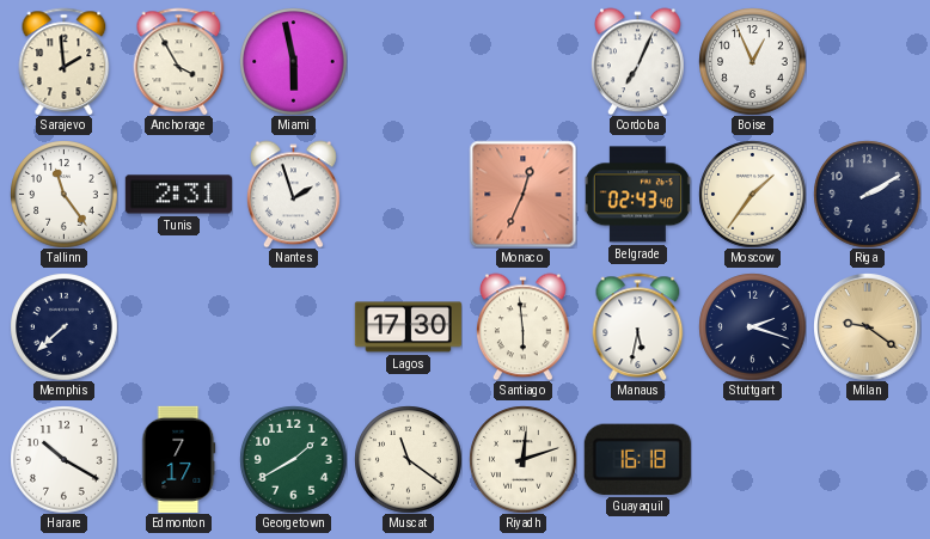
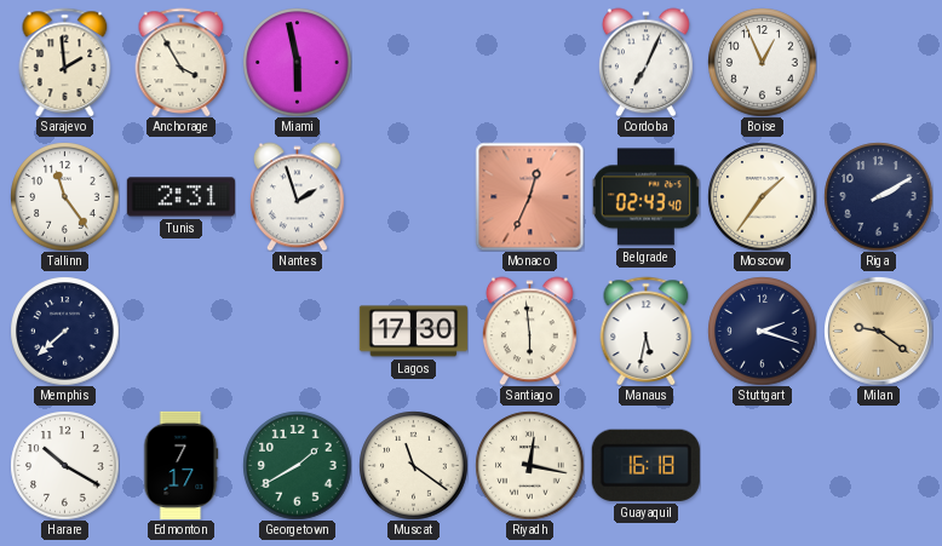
Riyadh: 12:12 -> 12:17
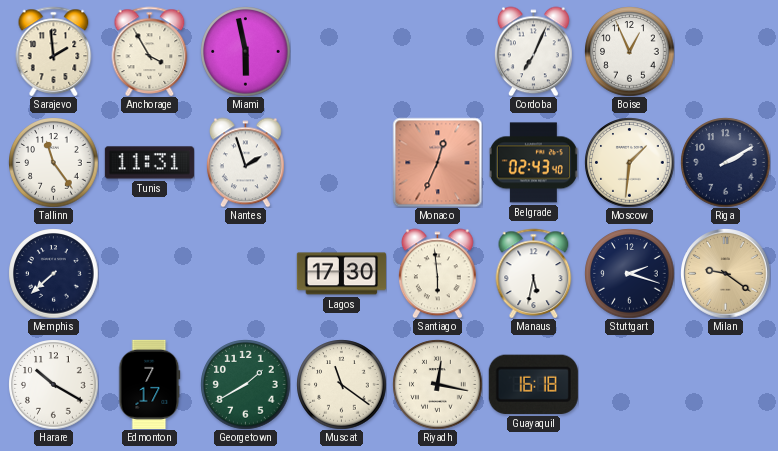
Tunis: 2:31 -> 11:31
Moscow: 1:36 -> 1:31
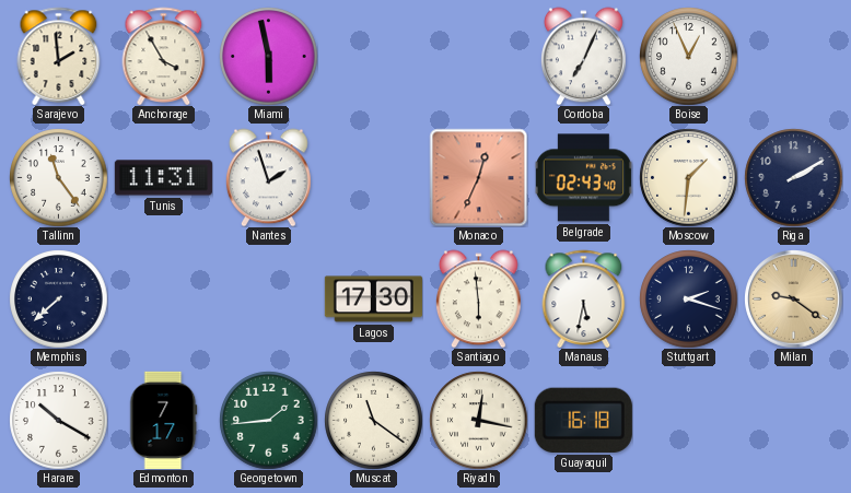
Georgetown: 1:40 -> 1:44
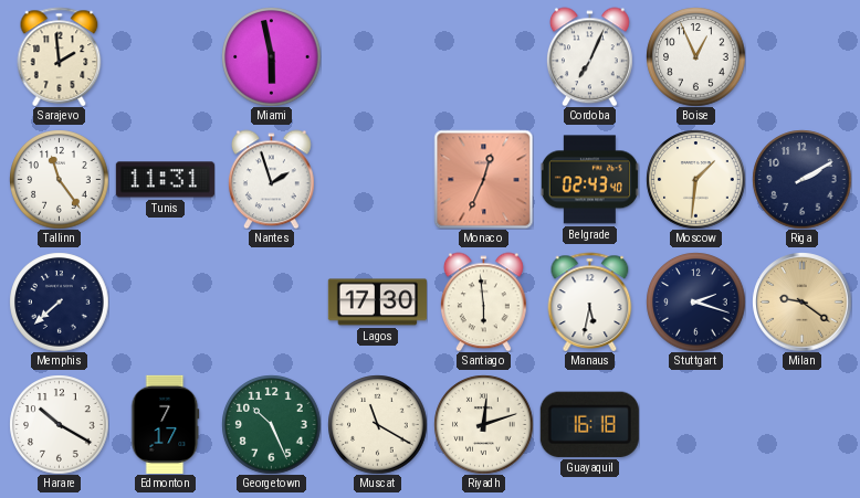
Anchorage: 3:55 -> none
Georgetown: 1:44 -> 10:26
Muscat: 11:21 -> 11:20
Riyadh: 12:17 -> 12:12
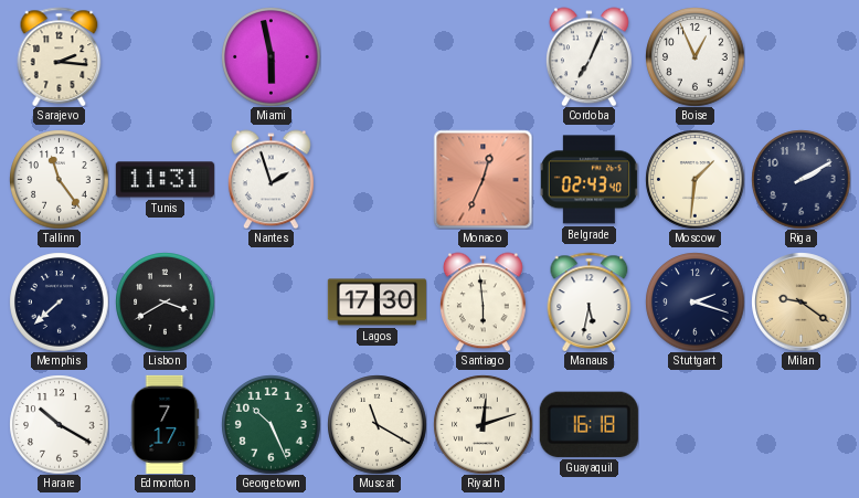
Sarajevo: 1:59 -> 2:16
Lisbon: none -> 3:40
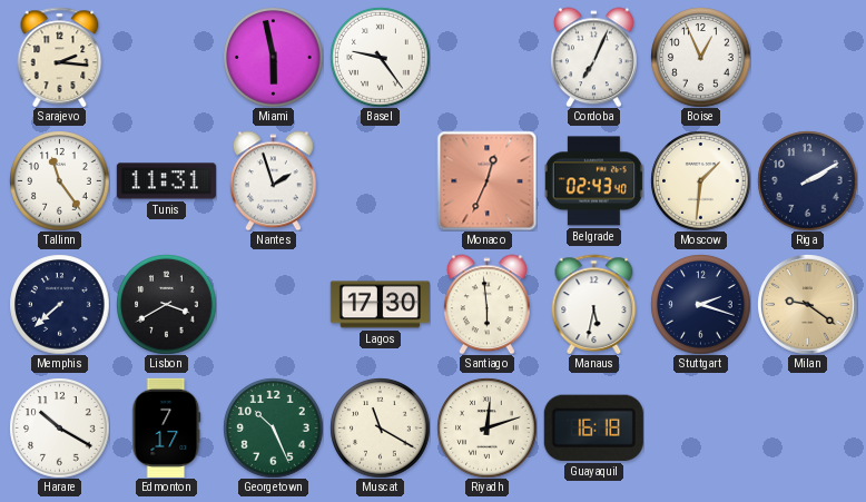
Basel: none -> 9:24
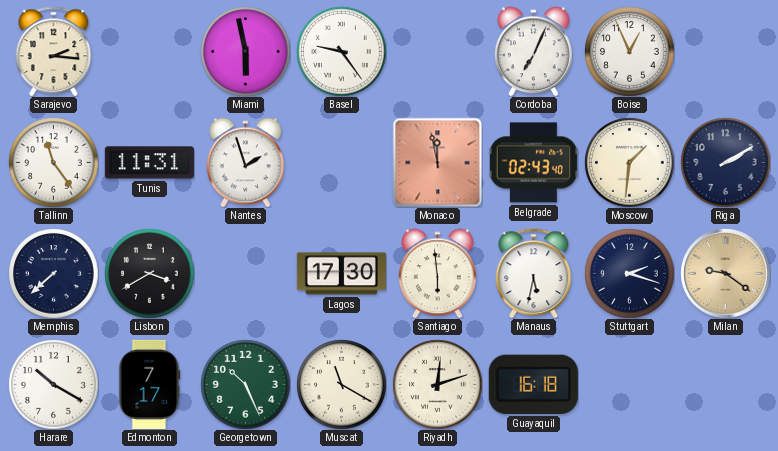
Monaco: 12:34 -> 11:58
